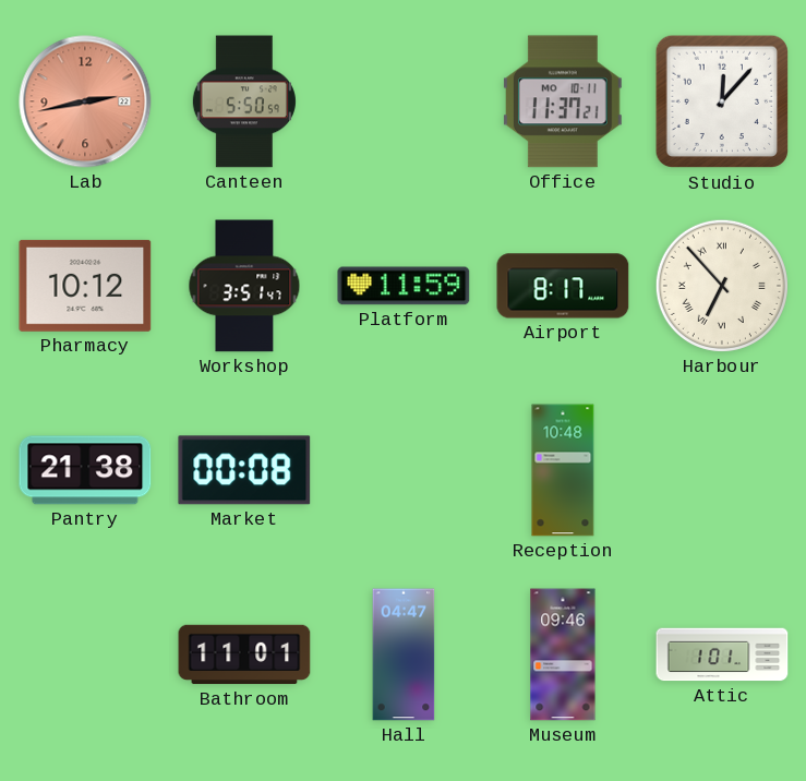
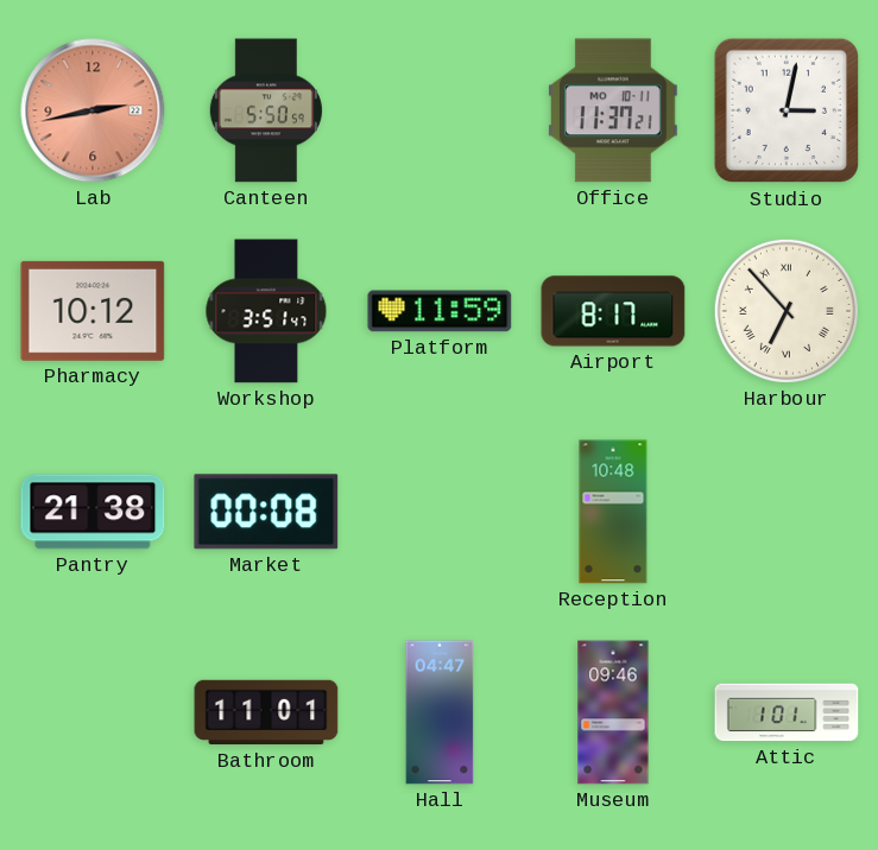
Studio: 12:07 -> 3:02
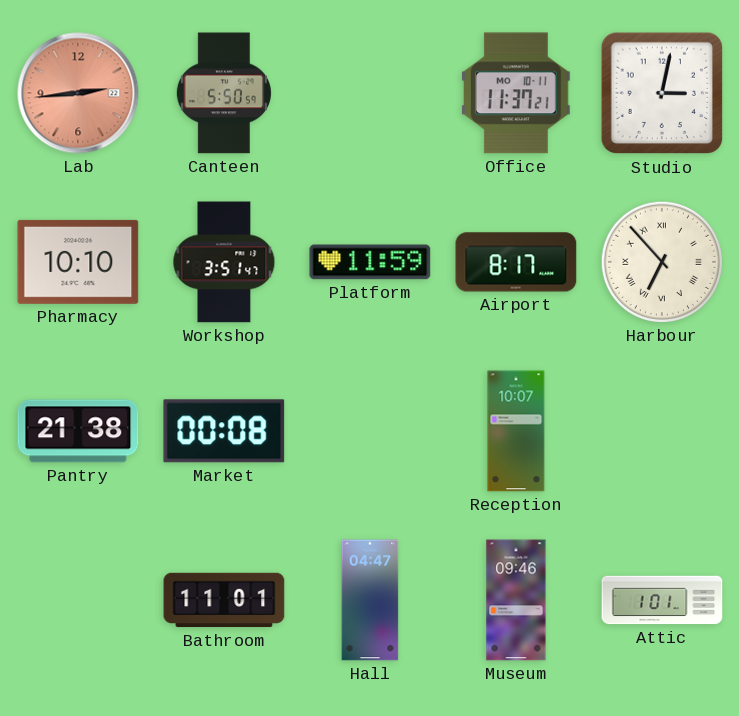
Lab: 2:43 -> 2:44
Pharmacy: 10:12 -> 10:10
Reception: 10:48 -> 10:07
